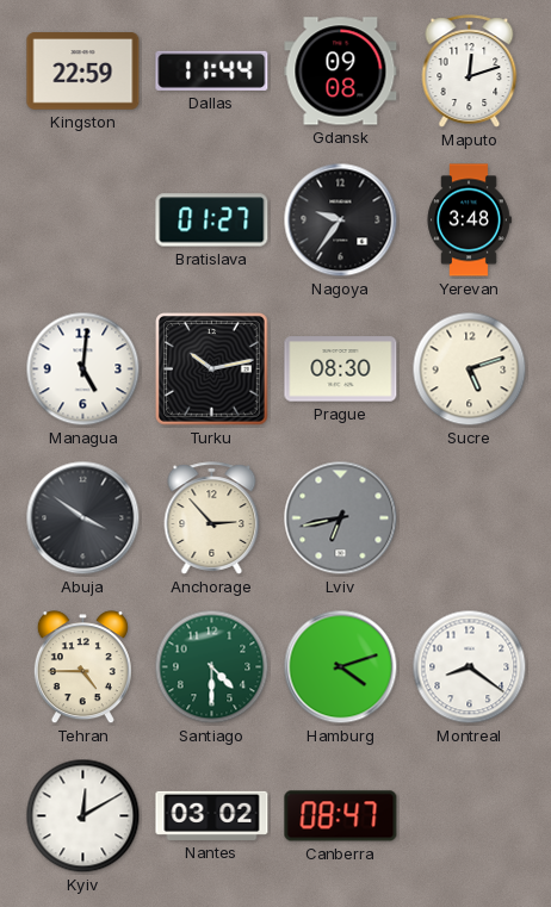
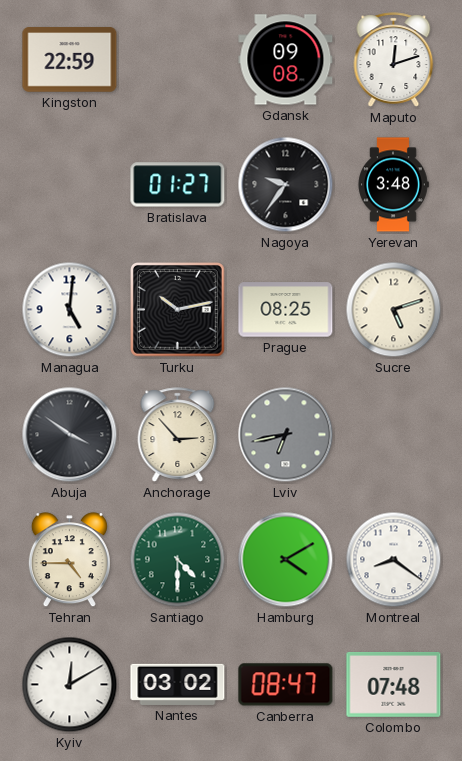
Dallas: 11:44 -> none
Prague: 08:30 -> 08:25
Hamburg: 4:12 -> 4:10
Colombo: none -> 07:48
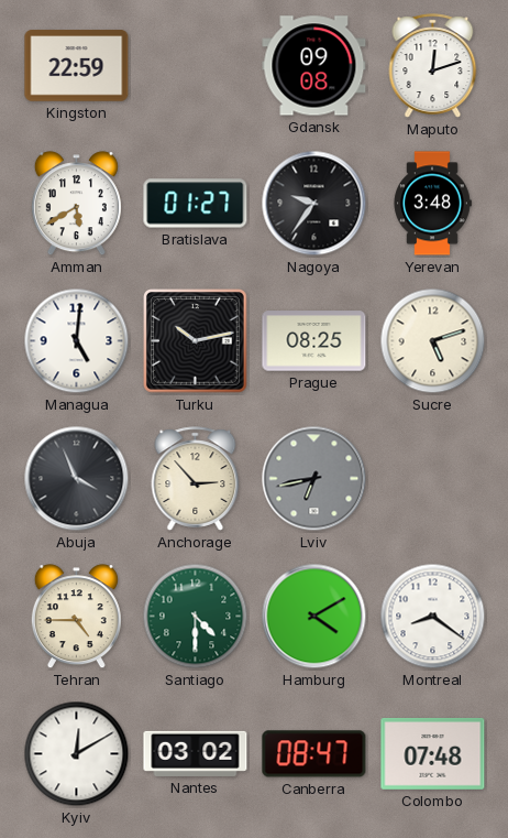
Amman: none -> 5:40
Abuja: 3:51 -> 3:56
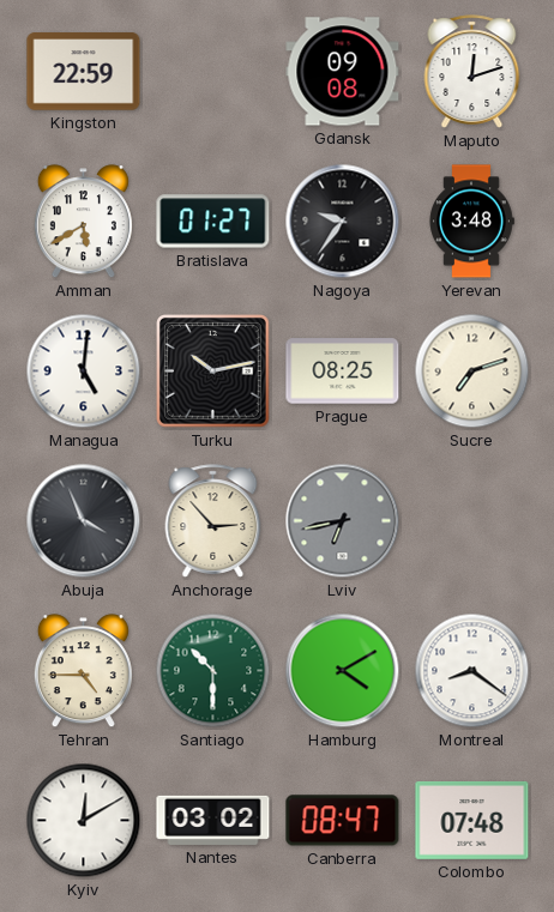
Sucre: 5:12 -> 7:12
Santiago: 4:30 -> 10:30
